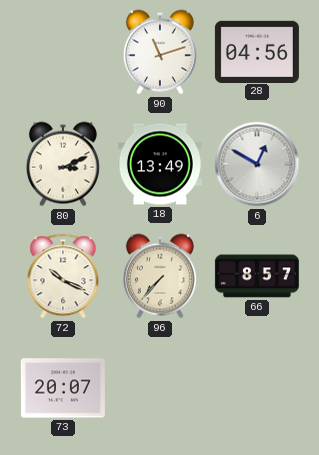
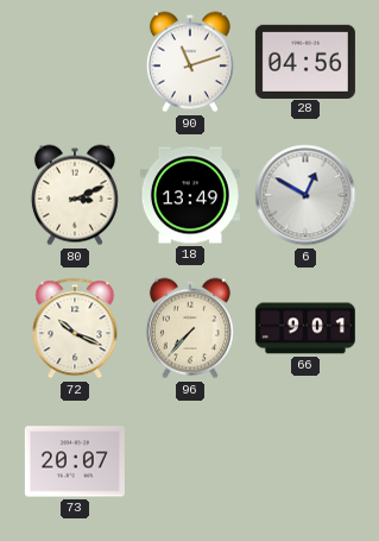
66: 8:57 -> 9:01
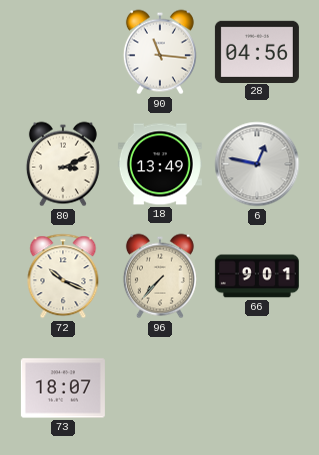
90: 11:12 -> 11:16
6: 12:50 -> 12:47
73: 20:07 -> 18:07
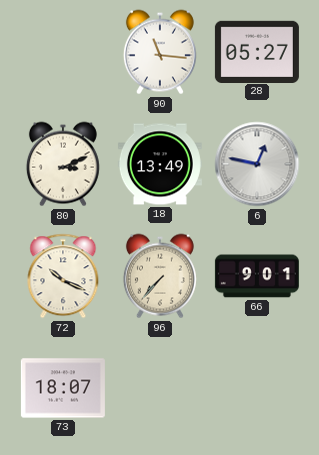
28: 04:56 -> 05:27
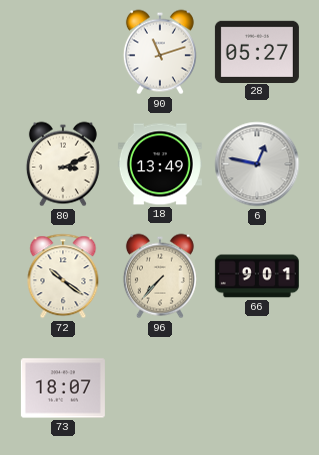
90: 11:16 -> 11:12
72: 10:19 -> 10:21
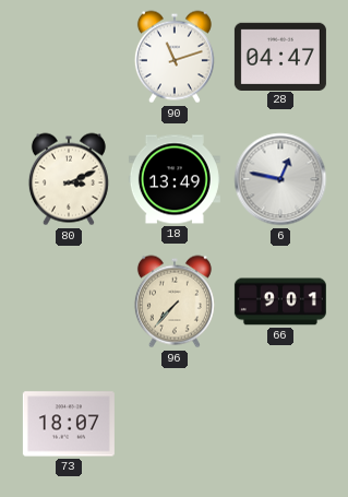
28: 05:27 -> 04:47
72: 10:21 -> none
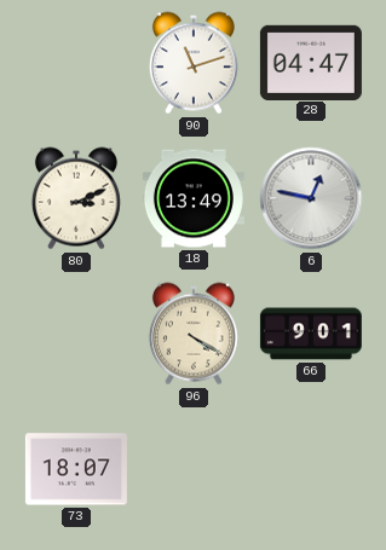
96: 7:37 -> 4:20
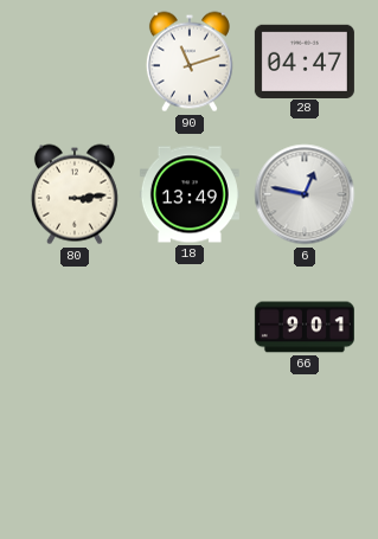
80: 3:11 -> 3:14
96: 4:20 -> none
73: 18:07 -> none
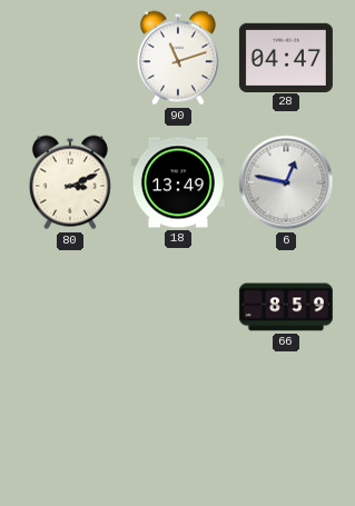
80: 3:14 -> 3:11
66: 9:01 -> 8:59
